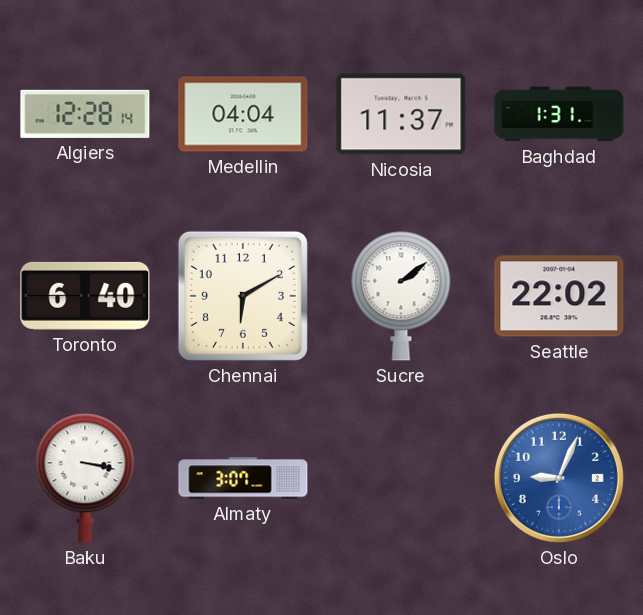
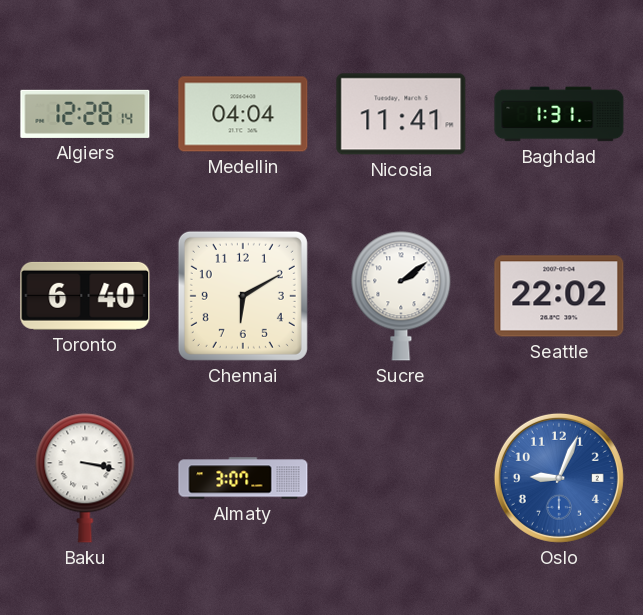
Nicosia: 11:37 -> 11:41
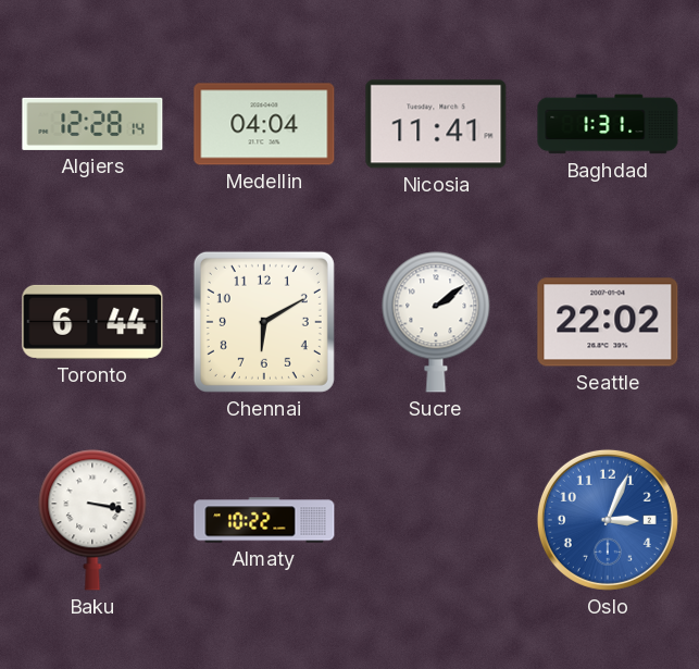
Toronto: 6:40 -> 6:44
Almaty: 3:07 -> 10:22
Oslo: 9:04 -> 3:04
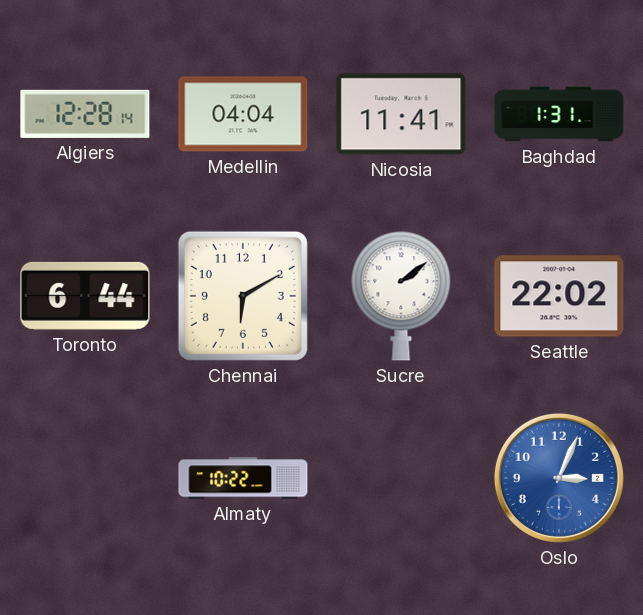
Baku: 3:17 -> none
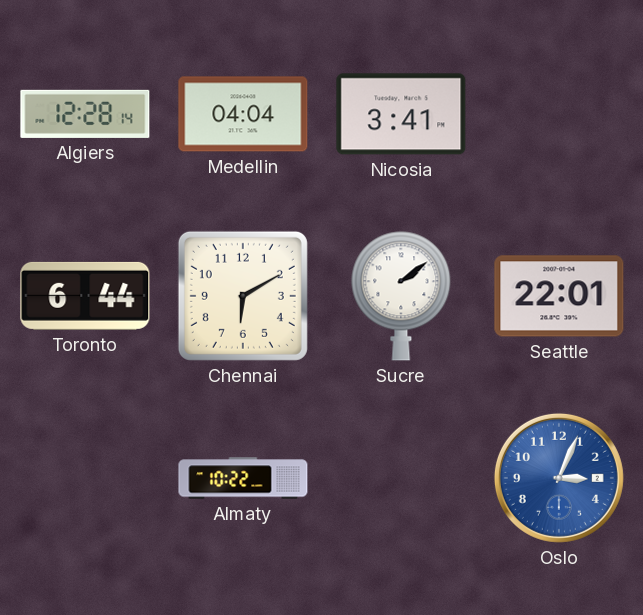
Nicosia: 11:41 -> 3:41
Baghdad: 1:31 -> none
Seattle: 22:02 -> 22:01
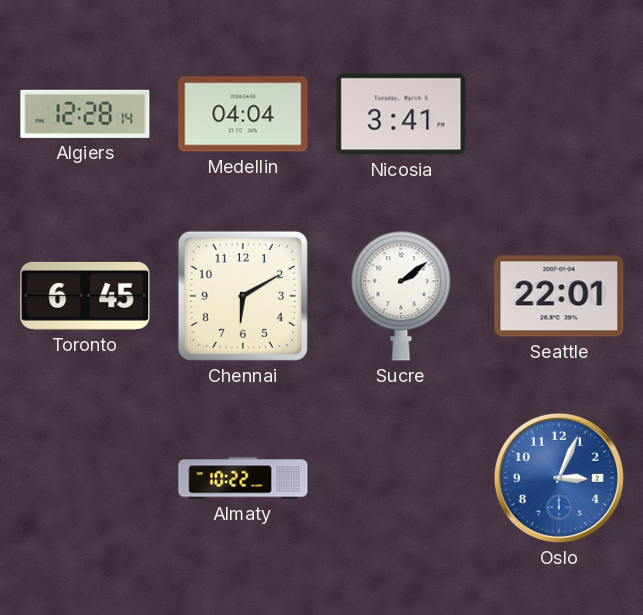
Toronto: 6:44 -> 6:45
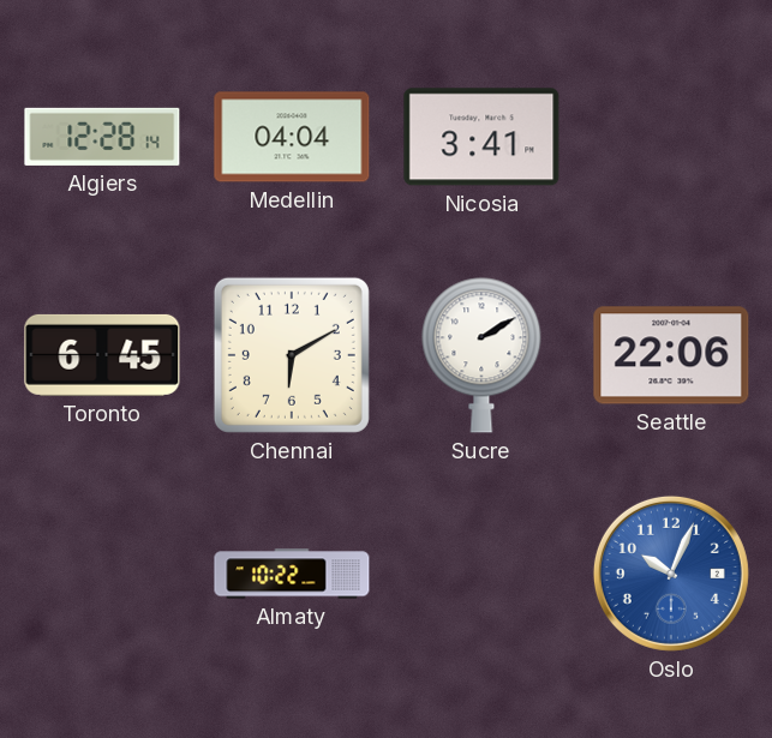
Sucre: 2:09 -> 2:10
Seattle: 22:01 -> 22:06
Oslo: 3:04 -> 10:04
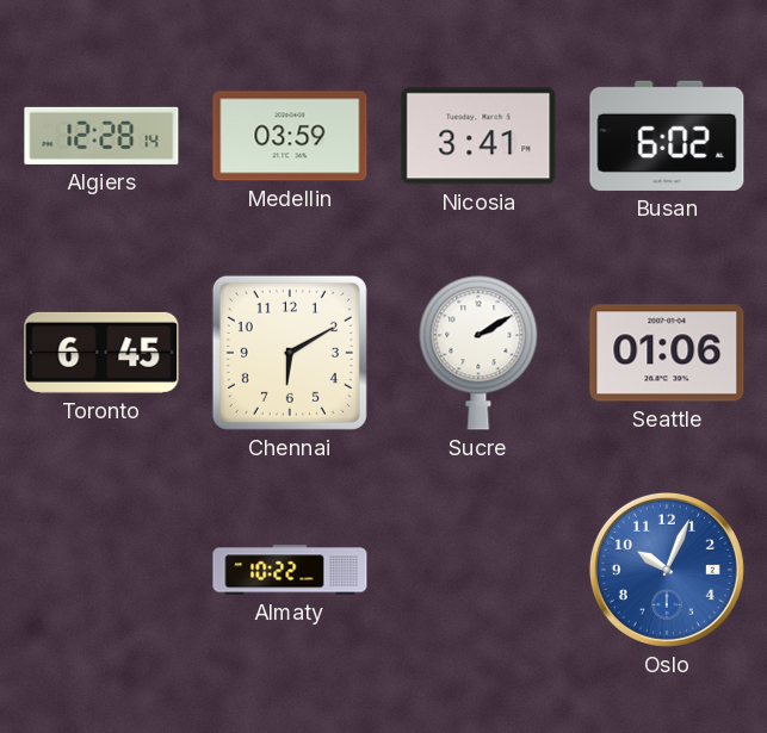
Medellin: 04:04 -> 03:59
Busan: none -> 6:02
Seattle: 22:06 -> 01:06
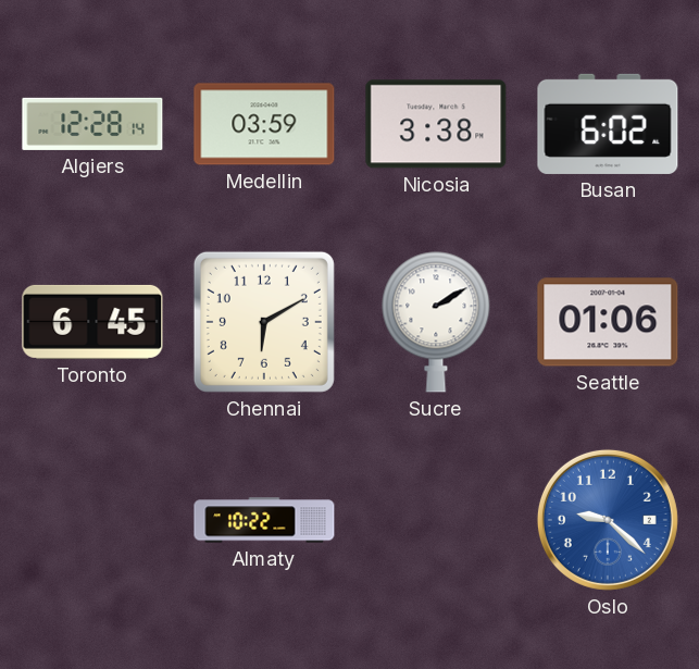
Nicosia: 3:41 -> 3:38
Oslo: 10:04 -> 9:22
